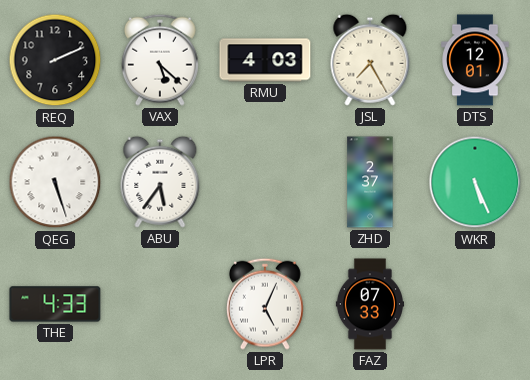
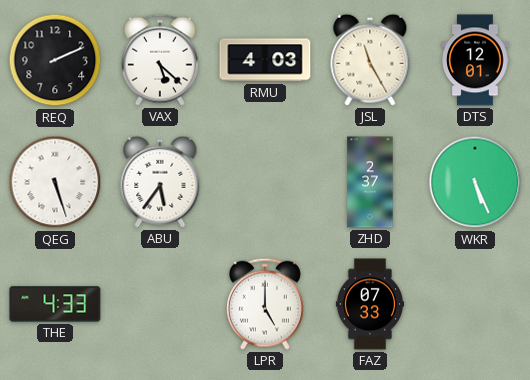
JSL: 7:25 -> 11:25
LPR: 5:04 -> 5:00
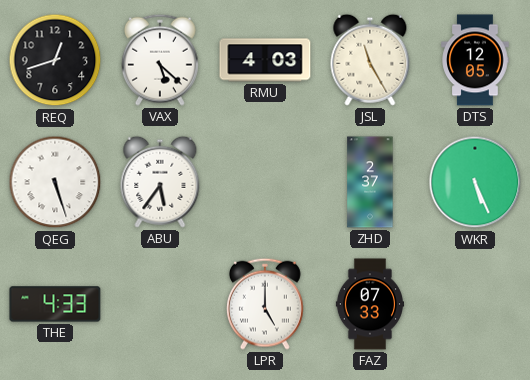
REQ: 2:11 -> 12:42
DTS: 12:01 -> 12:05
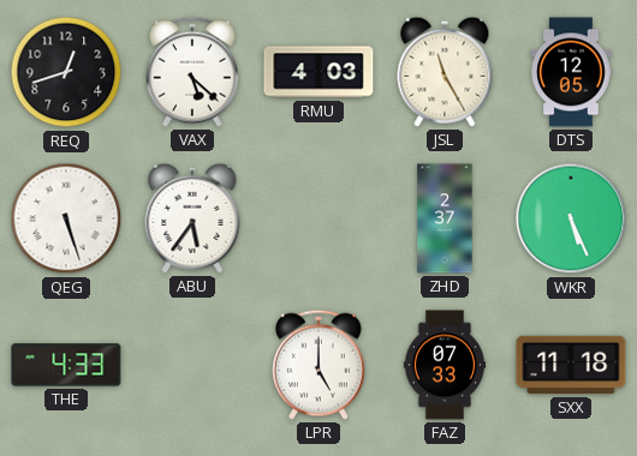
SXX: none -> 11:18
